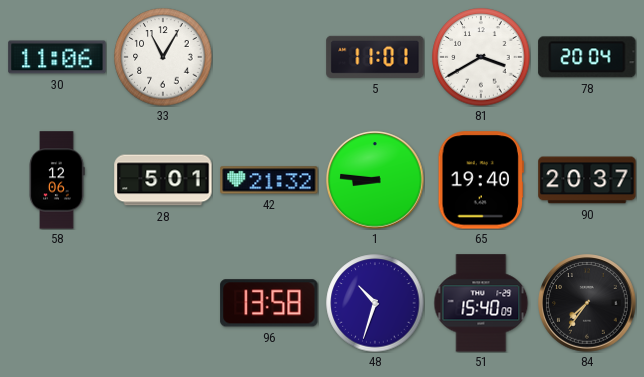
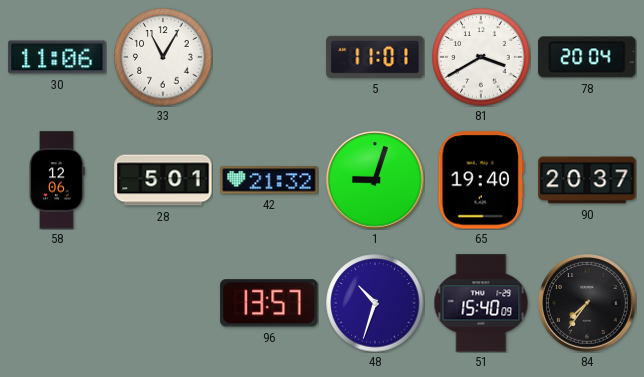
1: 8:46 -> 9:03
96: 13:58 -> 13:57
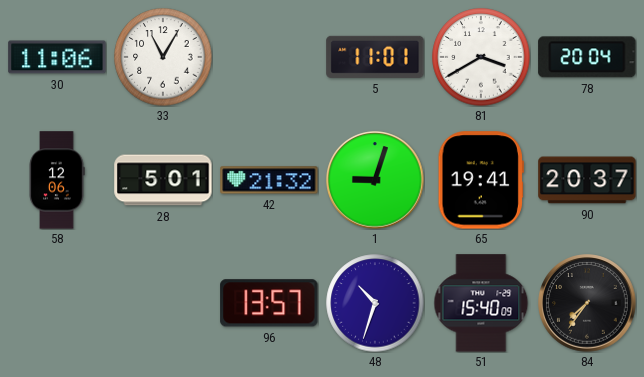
65: 19:40 -> 19:41
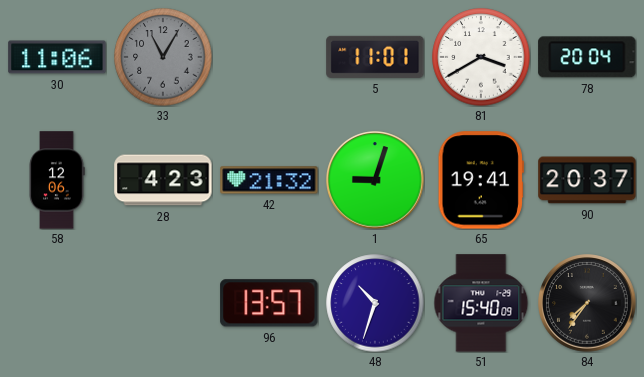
33 dial: white -> grey
28: 5:01 -> 4:23
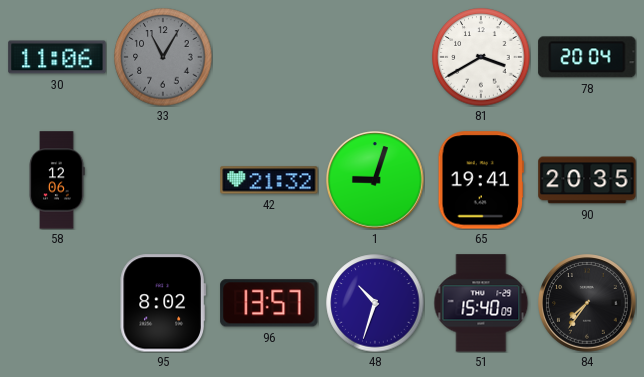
5: 11:01 -> none
28: 4:23 -> none
90: 20:37 -> 20:35
95: none -> 8:02
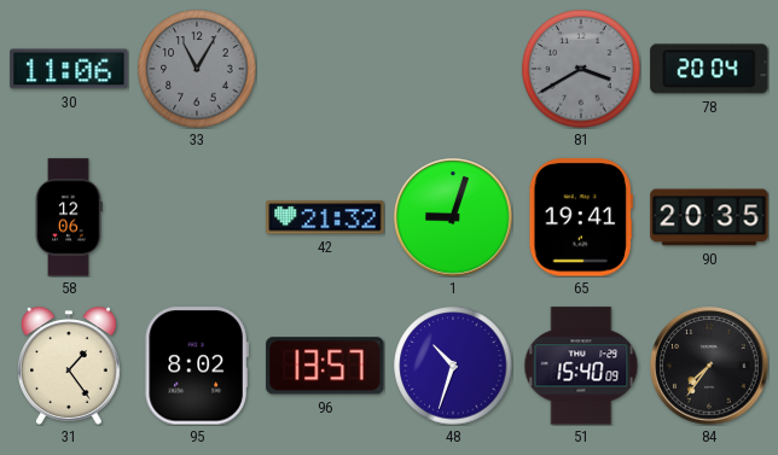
81 dial: white -> grey
31: none -> 1:24
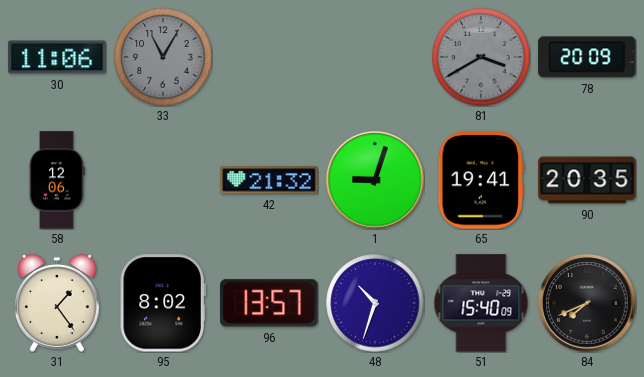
78: 20:04 -> 20:09
84: 7:36 -> 7:41
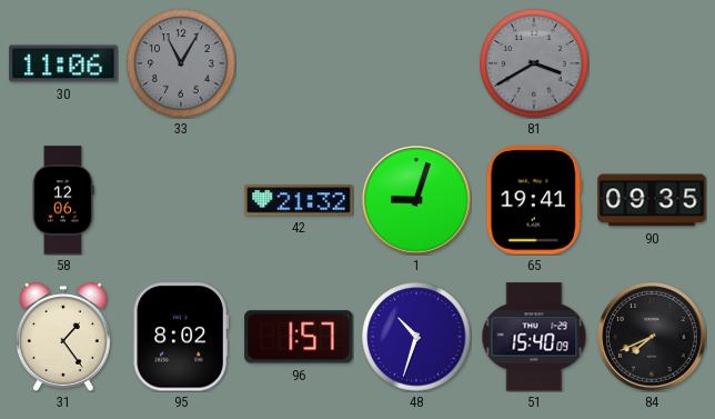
78: 20:09 -> none
90: 20:35 -> 09:35
96: 13:57 -> 1:57
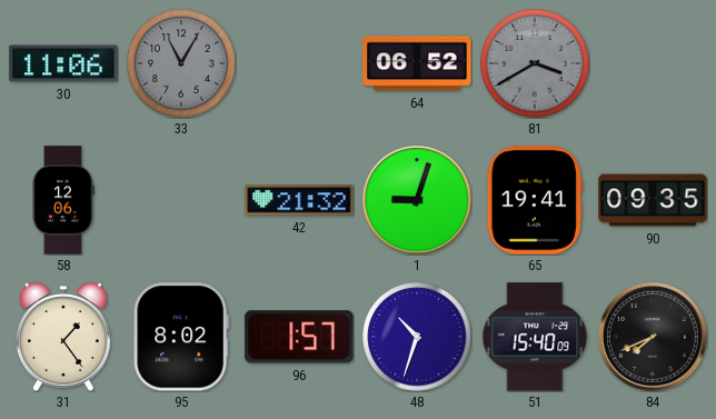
64: none -> 06:52
